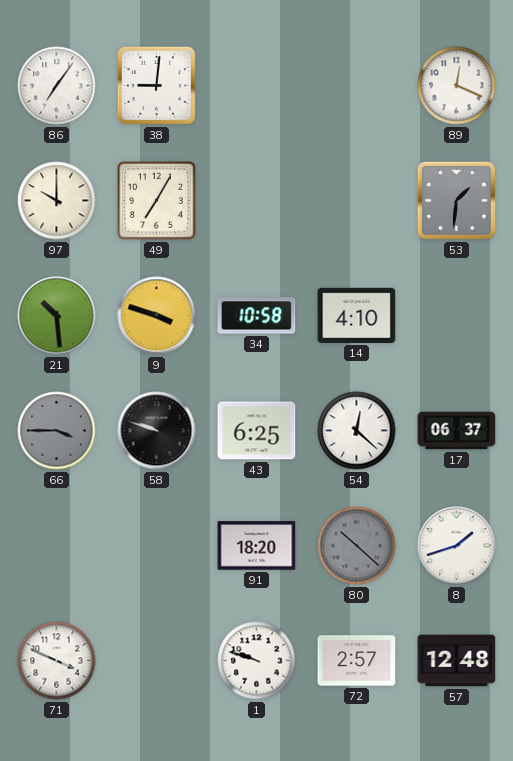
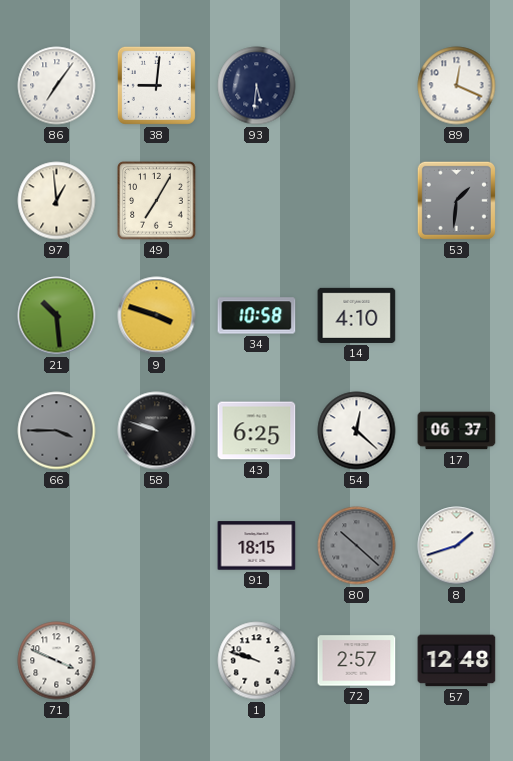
93: none -> 5:31
97: 10:00 -> 12:59
91: 18:20 -> 18:15
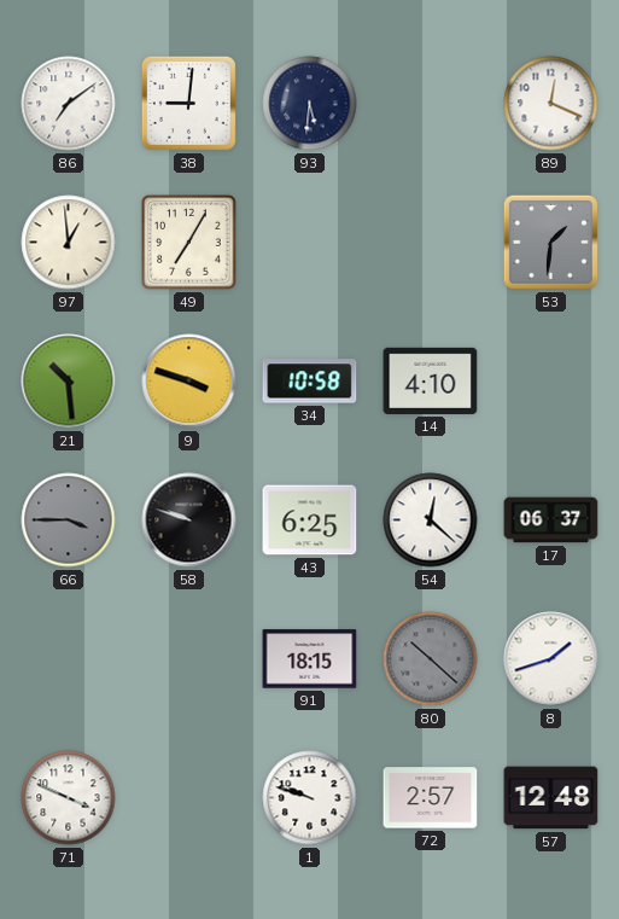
86: 7:06 -> 7:09
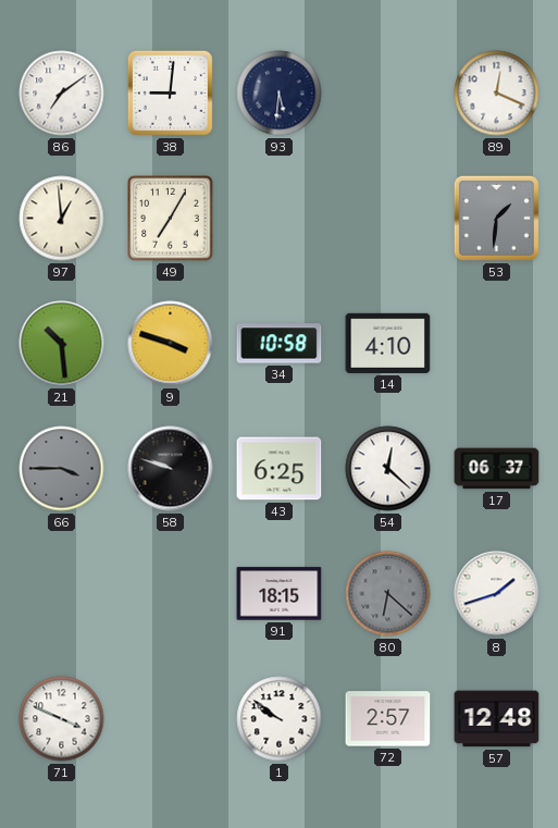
80: 10:22 -> 6:22
1: 9:48 -> 9:51
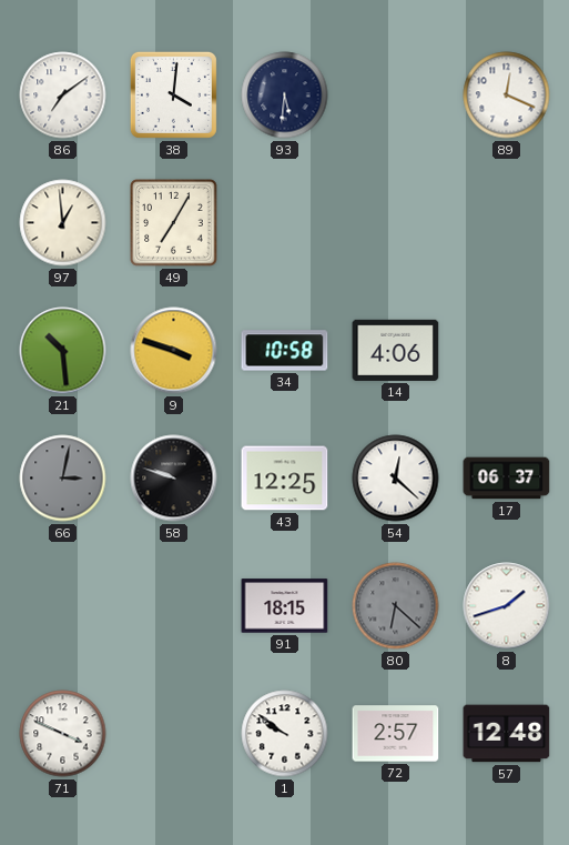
38: 9:01 -> 4:01
53: 1:31 -> none
14: 4:10 -> 4:06
66: 3:45 -> 3:02
43: 6:25 -> 12:25
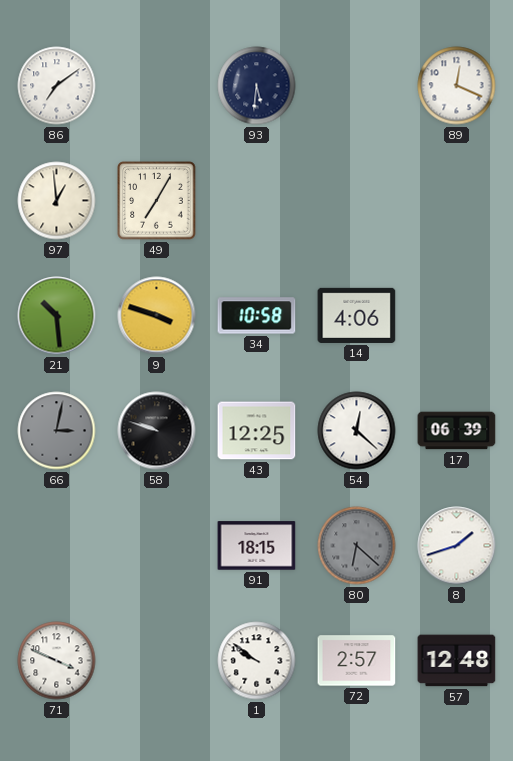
38: 4:01 -> none
17: 06:37 -> 06:39
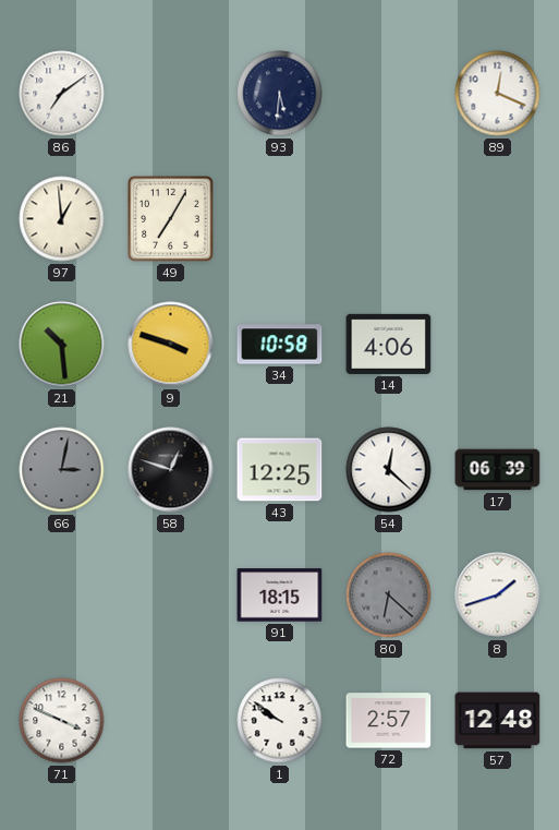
58: 9:48 -> 12:48
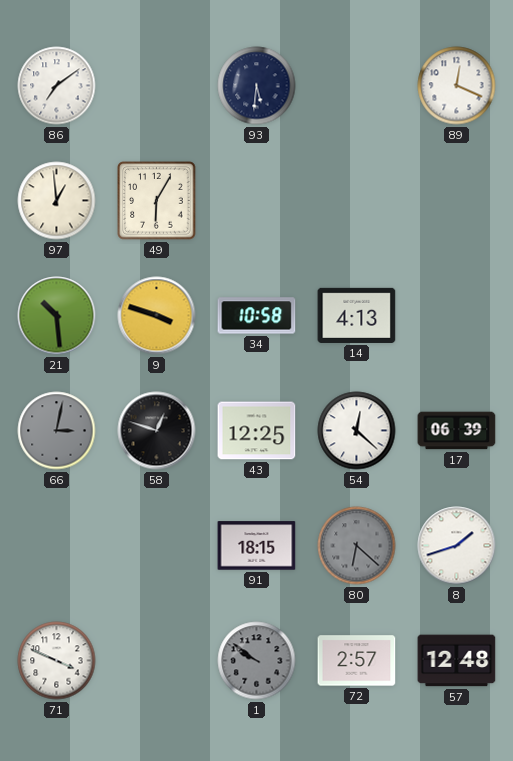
49: 7:05 -> 6:05
14: 4:06 -> 4:13
1 dial: white -> grey
